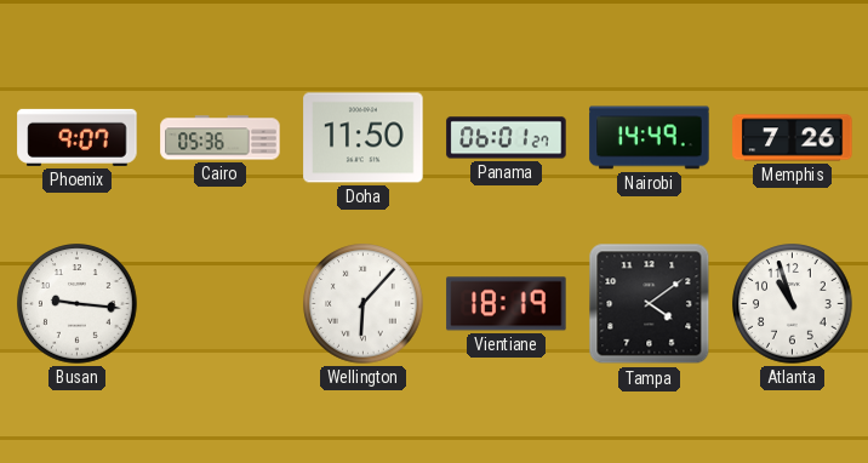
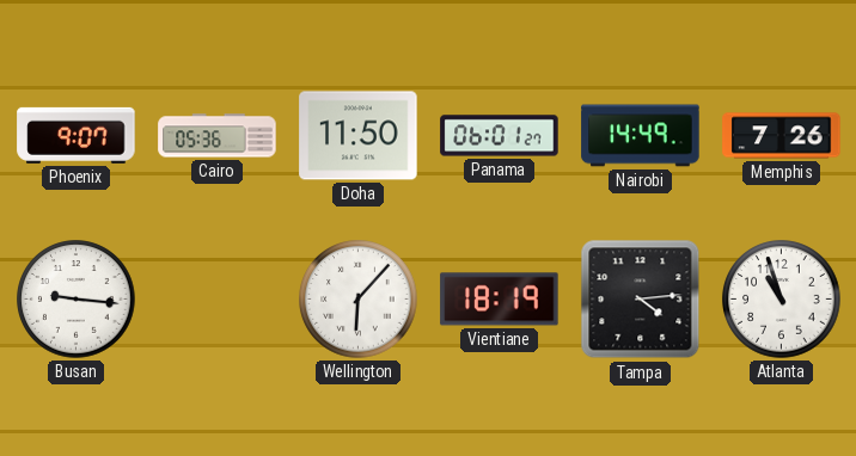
Tampa: 4:09 -> 4:14
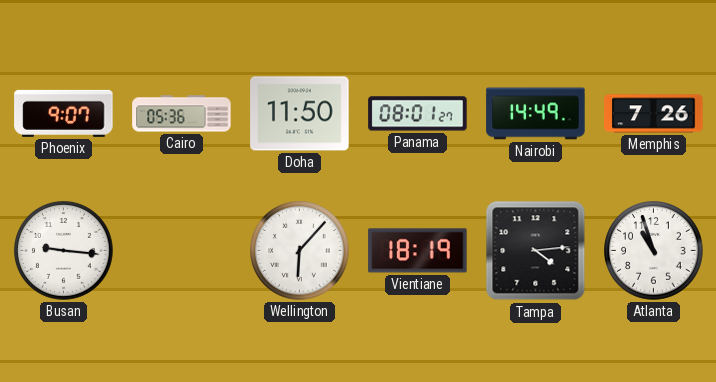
Panama: 06:01 -> 08:01
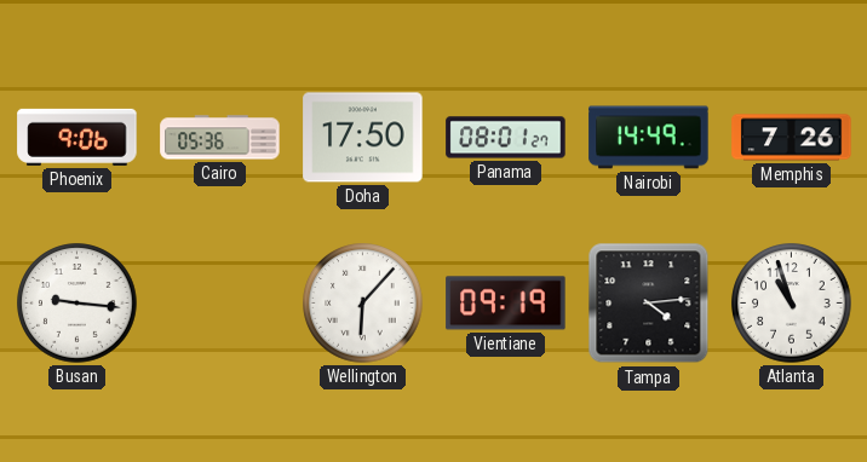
Phoenix: 9:07 -> 9:06
Doha: 11:50 -> 17:50
Vientiane: 18:19 -> 09:19
